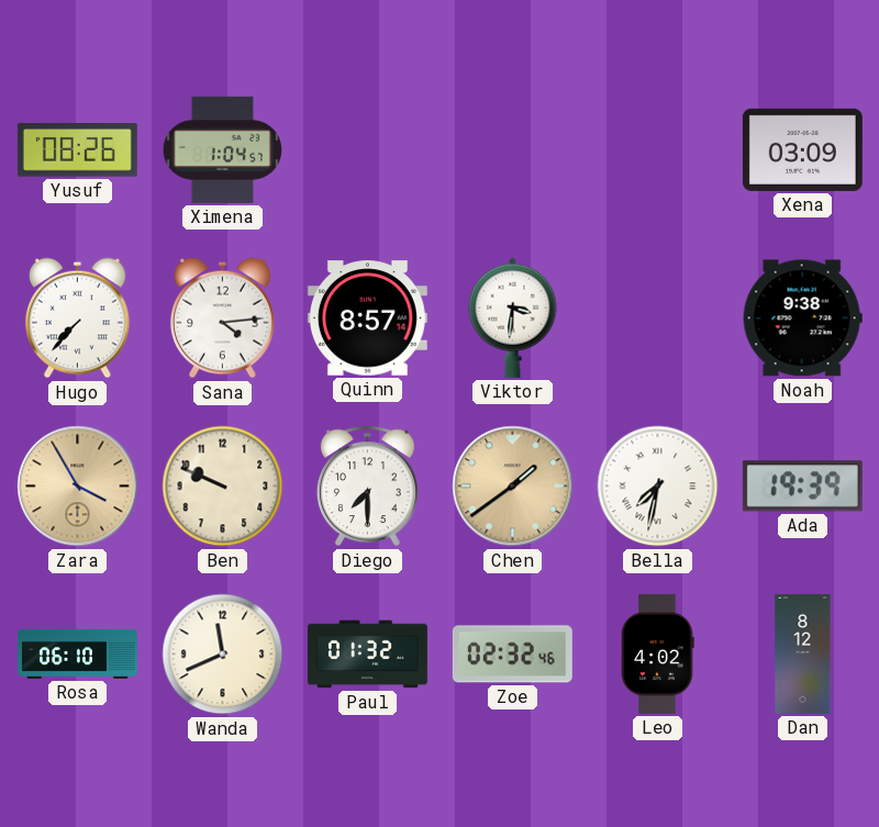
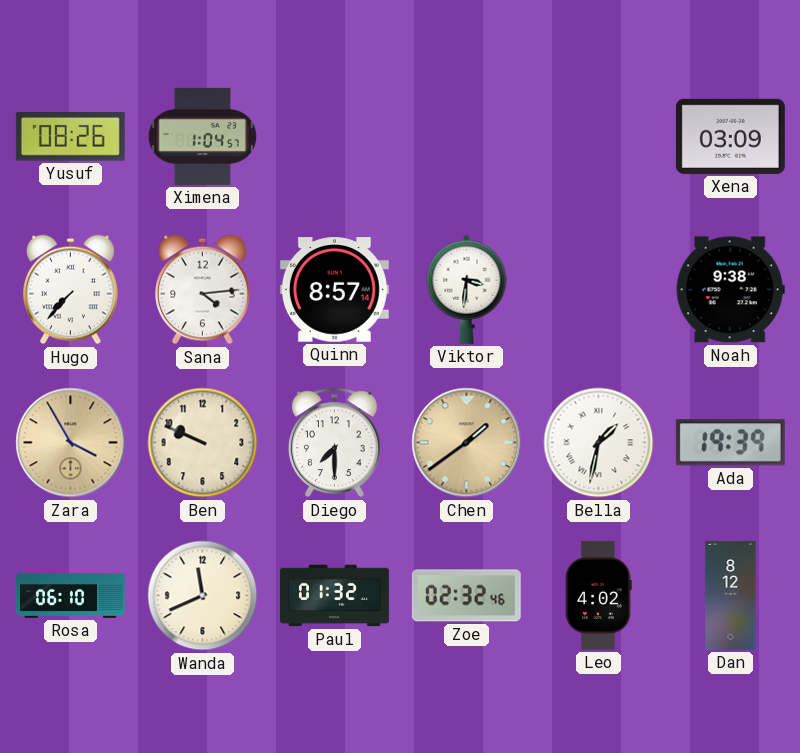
Bella: 7:32 -> 1:32
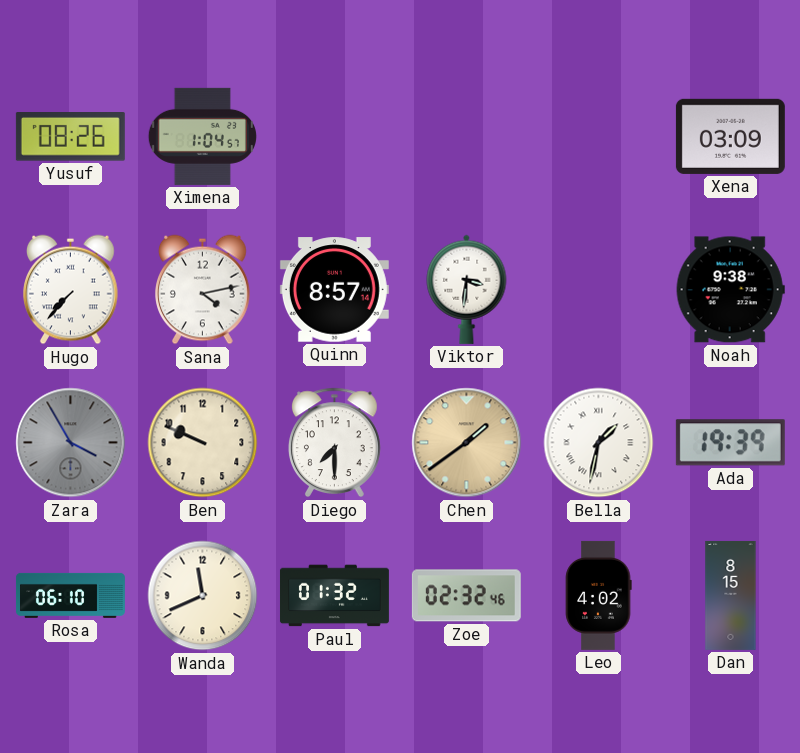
Sana: 4:14 -> 4:13
Zara dial: champagne -> grey
Dan: 8:12 -> 8:15
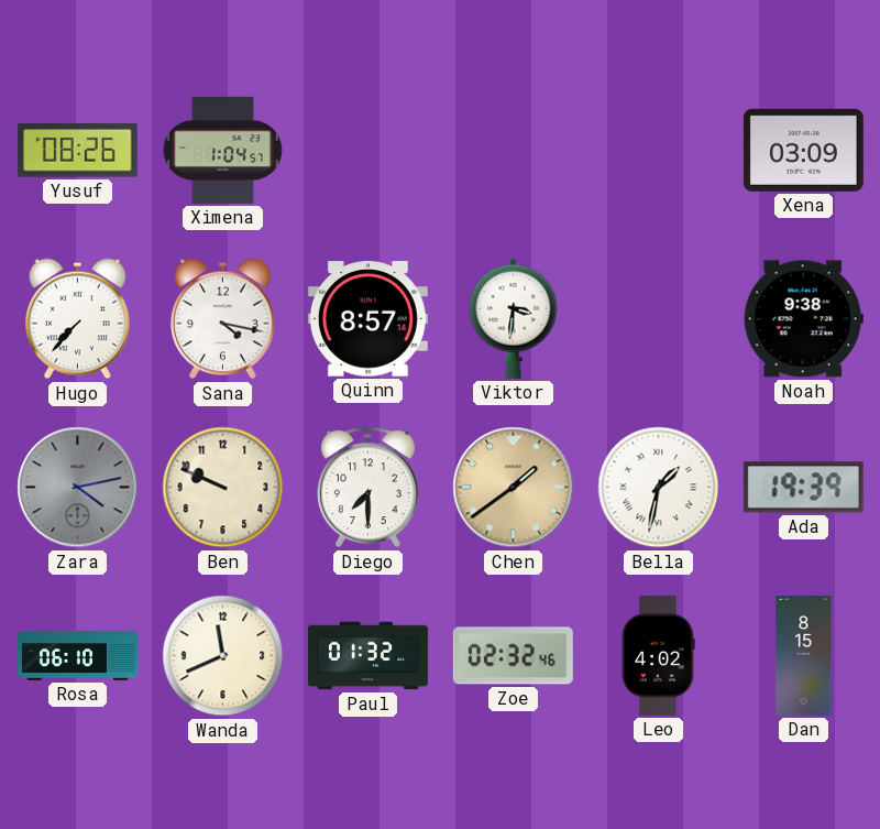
Sana: 4:13 -> 4:17
Zara: 3:55 -> 4:13
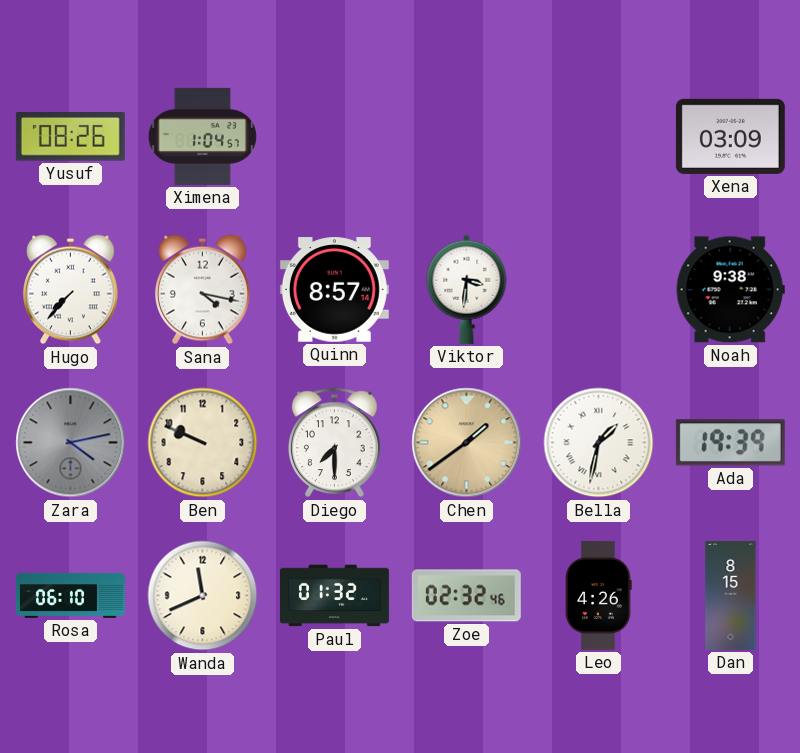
Leo: 4:02 -> 4:26
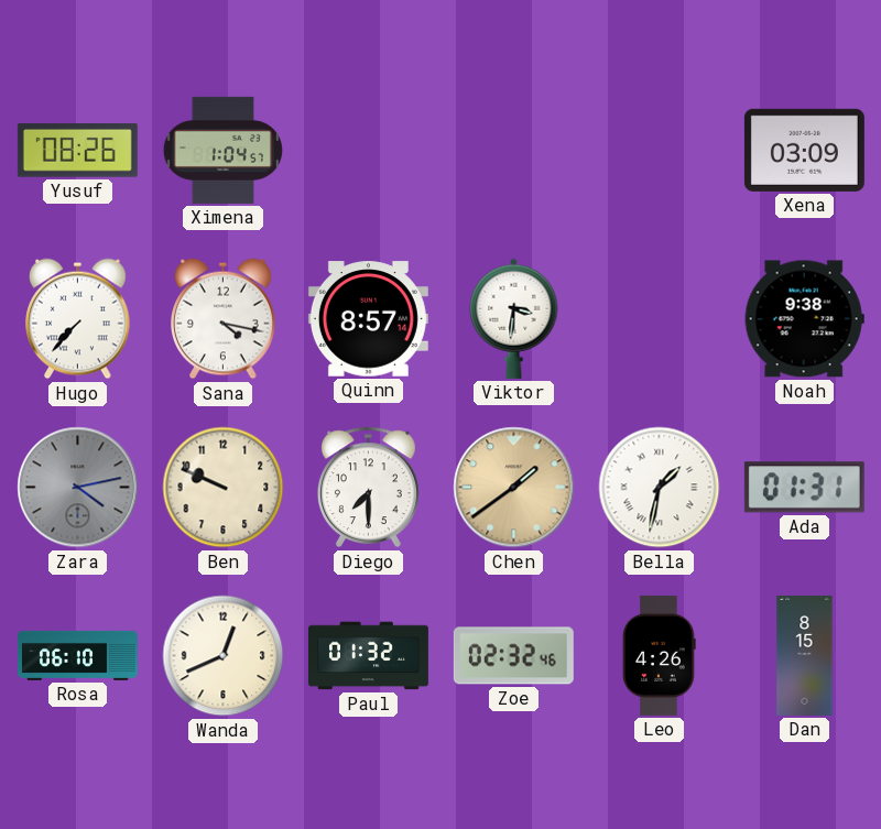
Ada: 19:39 -> 01:31
Wanda: 11:41 -> 12:41
